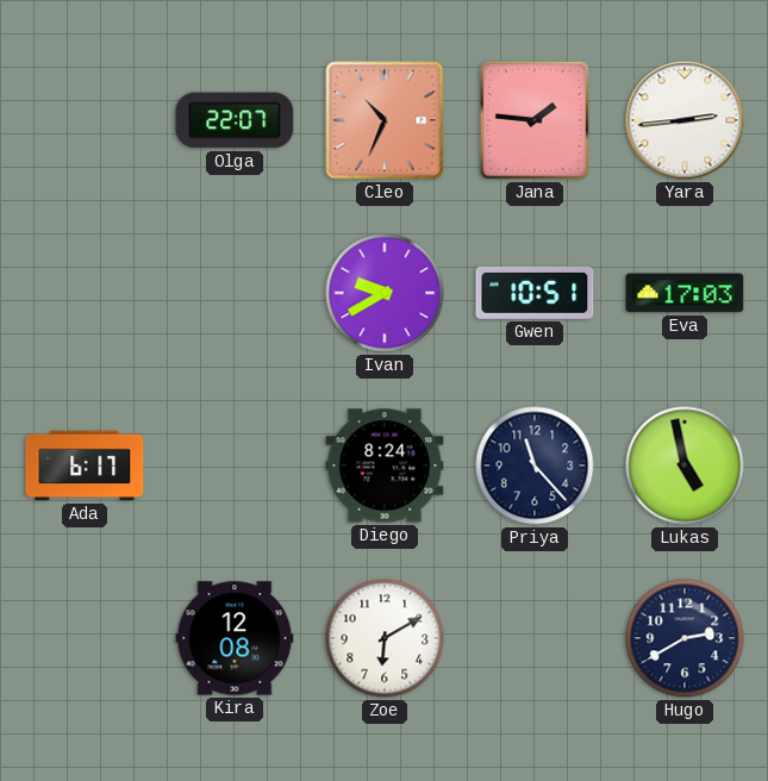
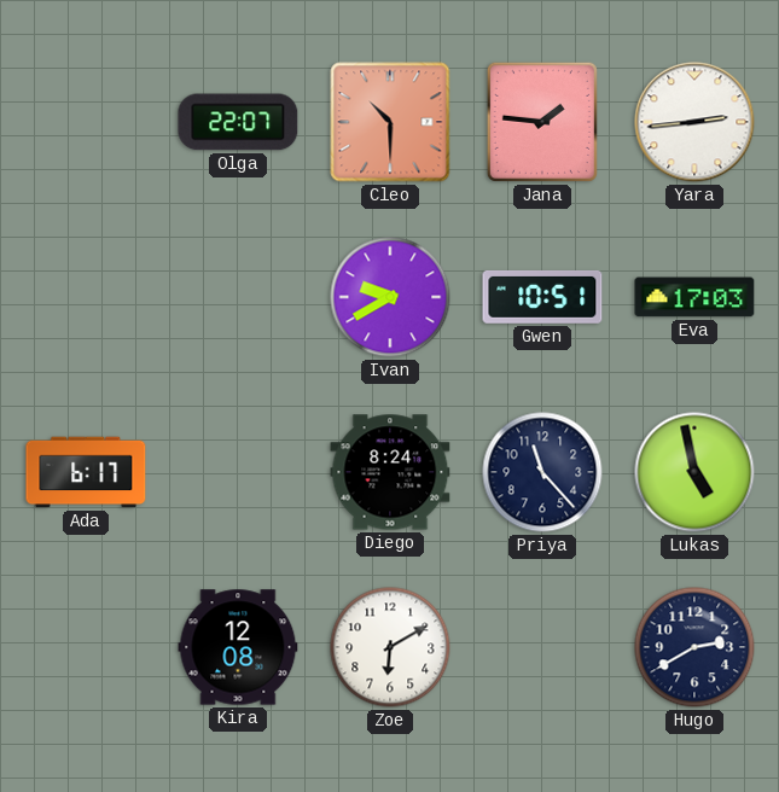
Cleo: 10:34 -> 10:30
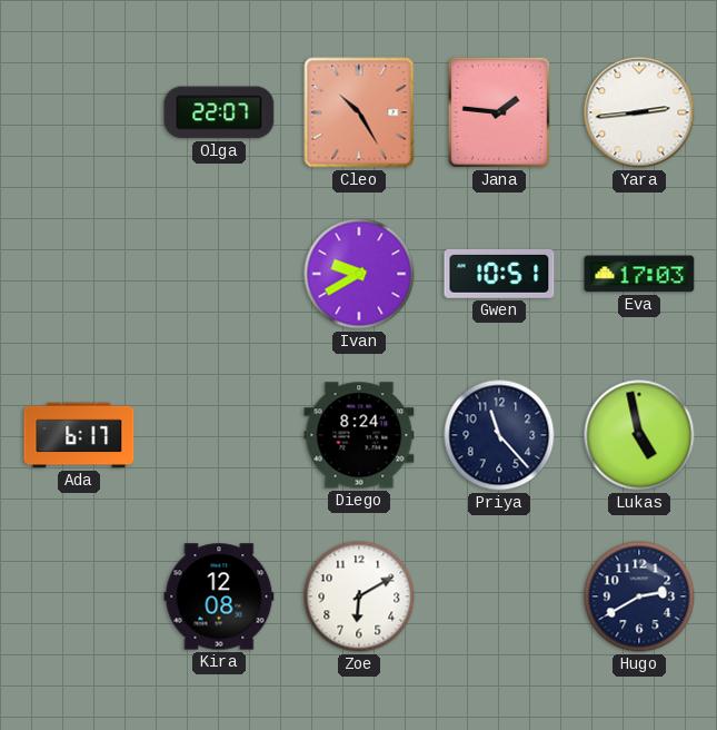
Cleo: 10:30 -> 10:25
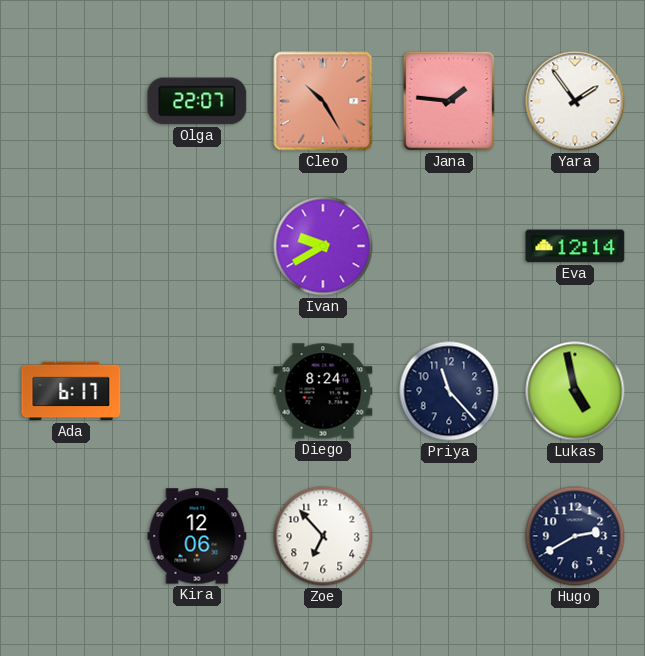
Yara: 2:44 -> 1:54
Gwen: 10:51 -> none
Eva: 17:03 -> 12:14
Kira: 12:08 -> 12:06
Zoe: 6:10 -> 6:53
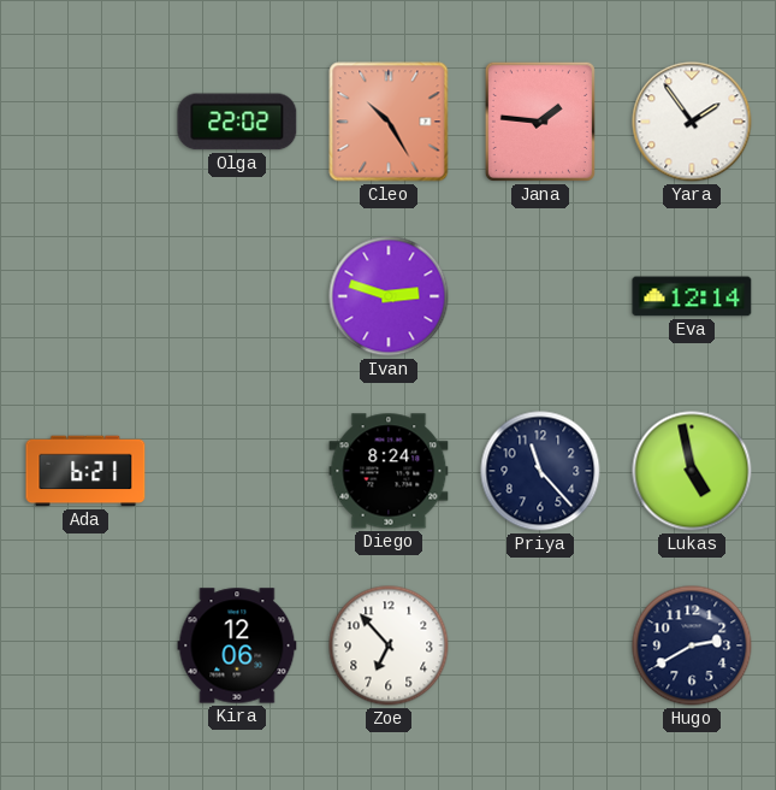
Olga: 22:07 -> 22:02
Ivan: 9:40 -> 2:48
Ada: 6:17 -> 6:21
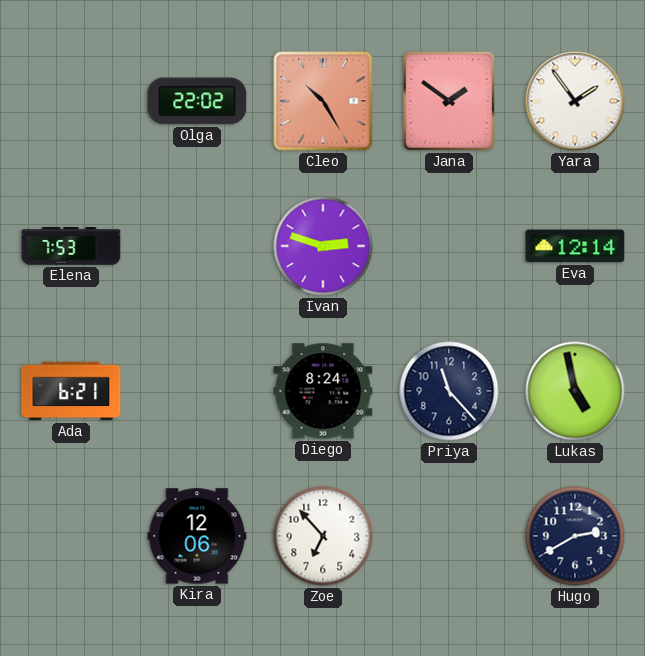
Jana: 1:46 -> 1:51
Elena: none -> 7:53
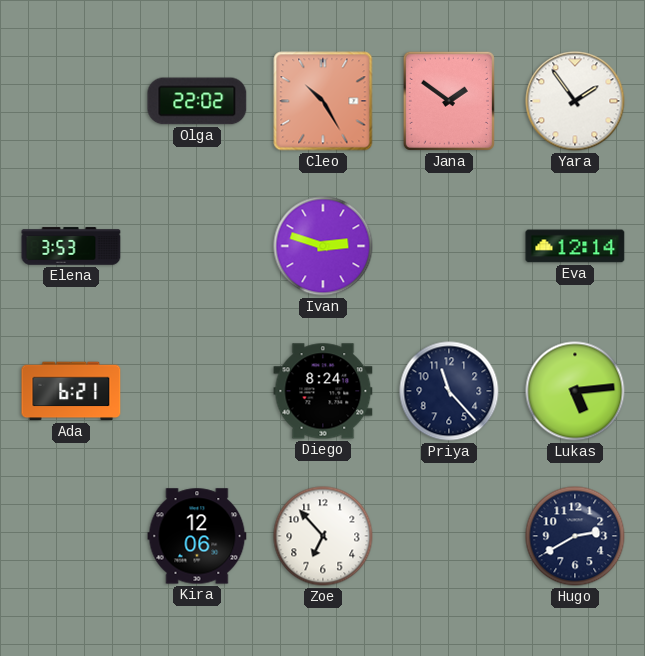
Elena: 7:53 -> 3:53
Lukas: 4:58 -> 5:14
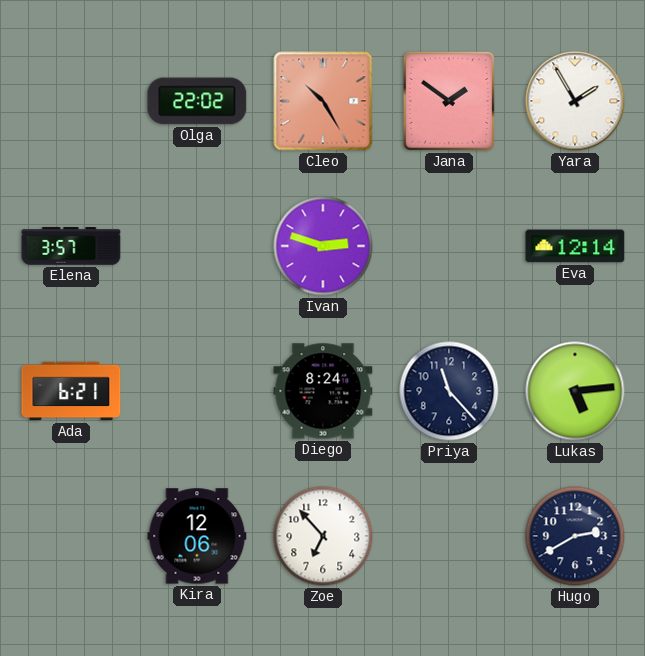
Yara: 1:54 -> 1:55
Elena: 3:53 -> 3:57
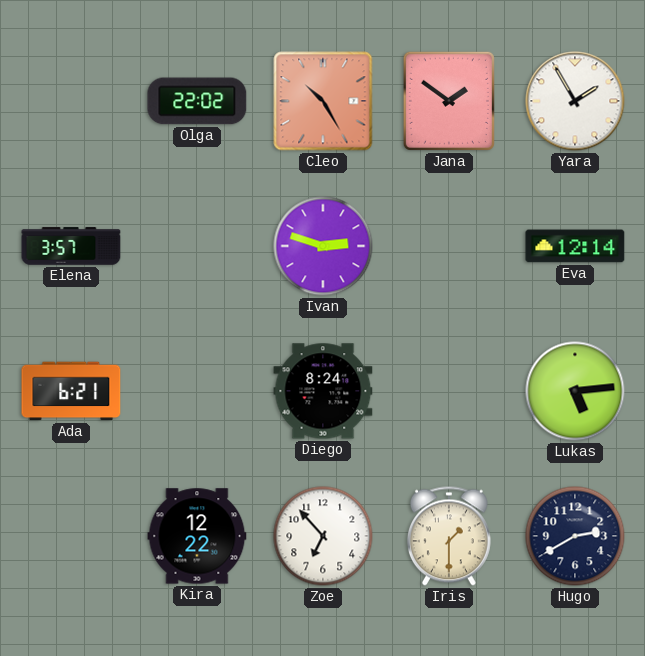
Priya: 11:23 -> none
Kira: 12:06 -> 12:22
Iris: none -> 1:30
